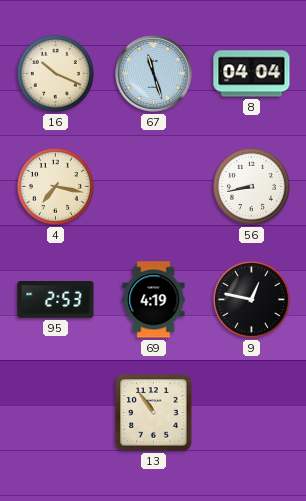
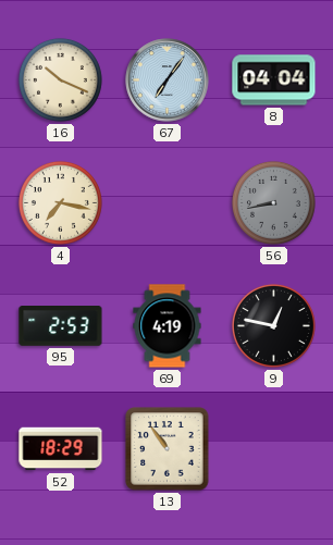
67: 11:27 -> 7:06
56 dial: white -> grey
52: none -> 18:29
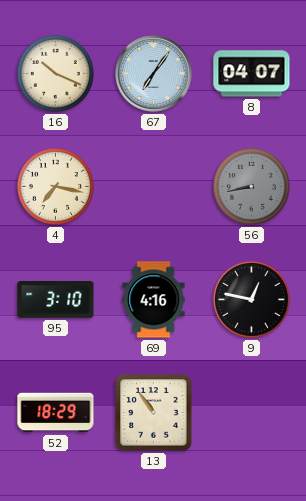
8: 04:04 -> 04:07
95: 2:53 -> 3:10
69: 4:19 -> 4:16
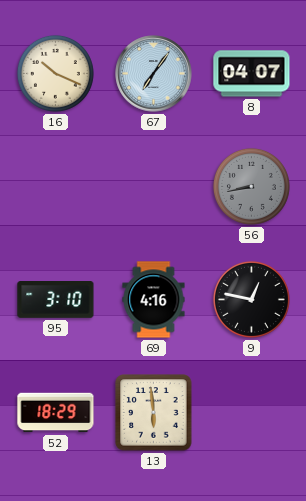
4: 7:17 -> none
13: 10:54 -> 5:59
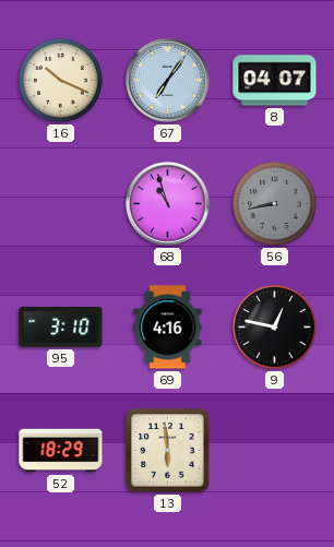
68: none -> 10:57
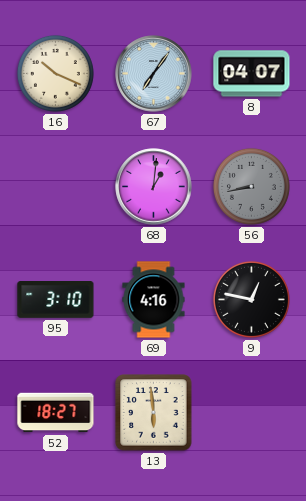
68: 10:57 -> 1:01
52: 18:29 -> 18:27
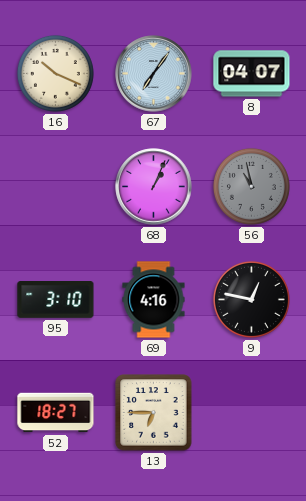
68: 1:01 -> 1:04
56: 8:43 -> 10:58
13: 5:59 -> 6:45
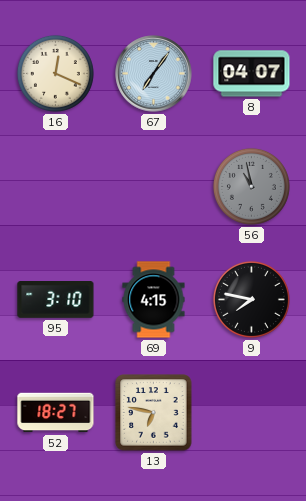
16: 10:19 -> 12:19
68: 1:04 -> none
69: 4:16 -> 4:15
9: 12:47 -> 7:47
13: 6:45 -> 6:47
